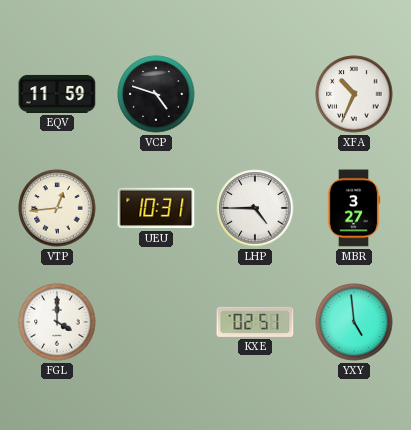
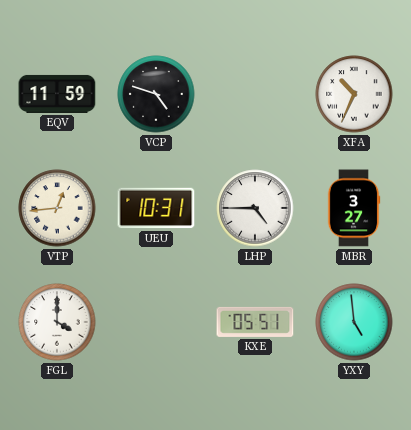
KXE: 02:51 -> 05:51
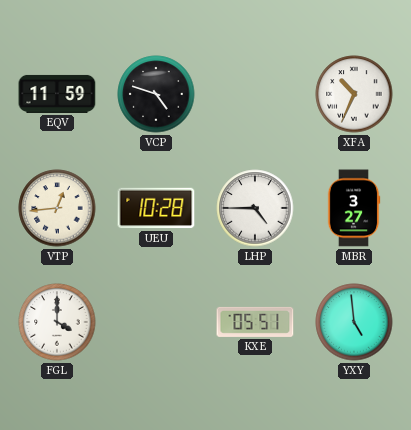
UEU: 10:31 -> 10:28
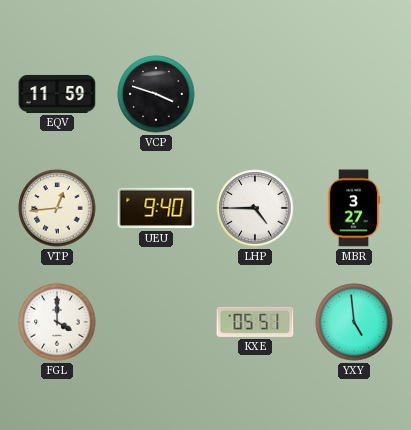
VCP: 4:48 -> 3:48
XFA: 10:34 -> none
UEU: 10:28 -> 9:40
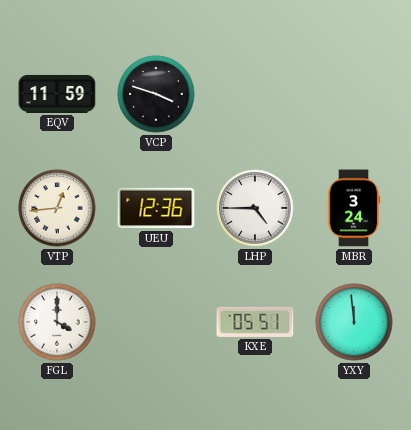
UEU: 9:40 -> 12:36
MBR: 3:27 -> 3:24
YXY: 4:59 -> 11:59
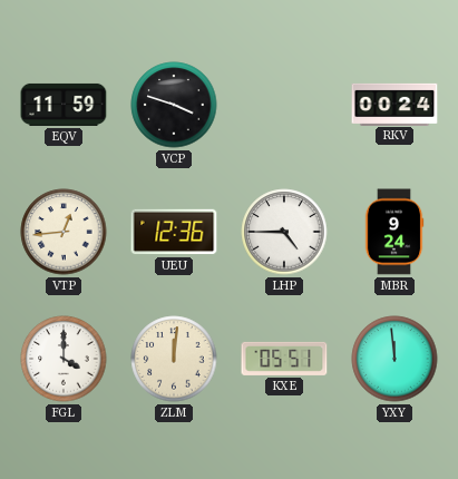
RKV: none -> 00:24
MBR: 3:24 -> 9:24
ZLM: none -> 12:01
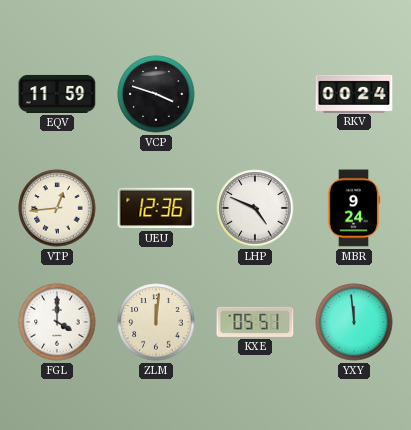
LHP: 4:45 -> 4:49
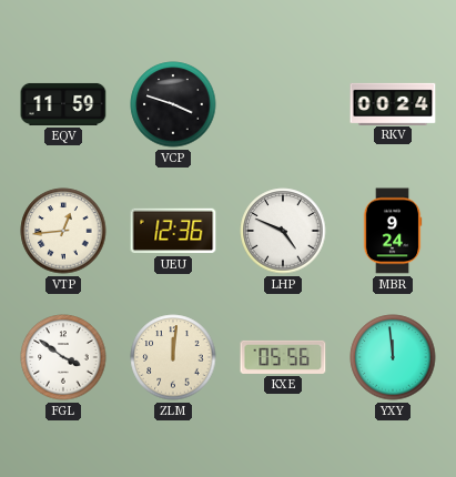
FGL: 4:00 -> 3:51
KXE: 05:51 -> 05:56
